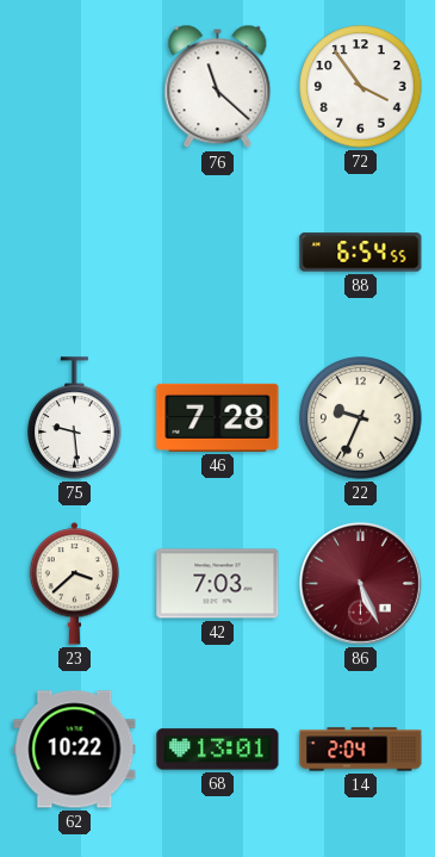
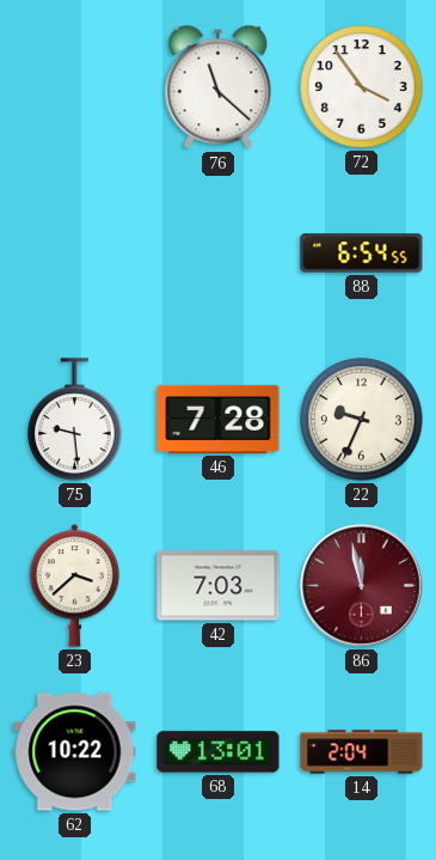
86: 5:26 -> 11:58
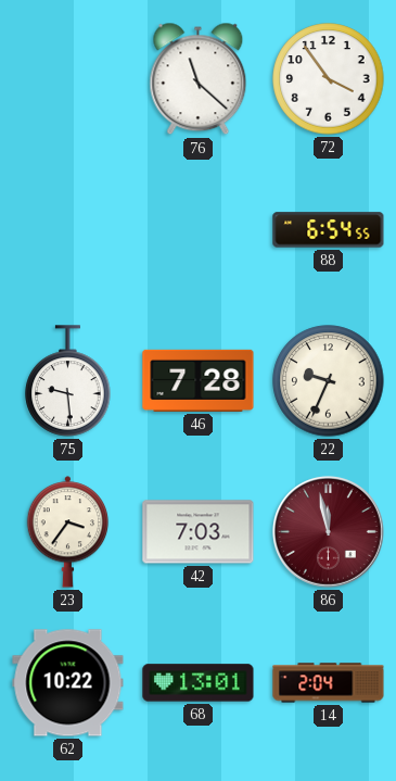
23: 3:38 -> 3:36
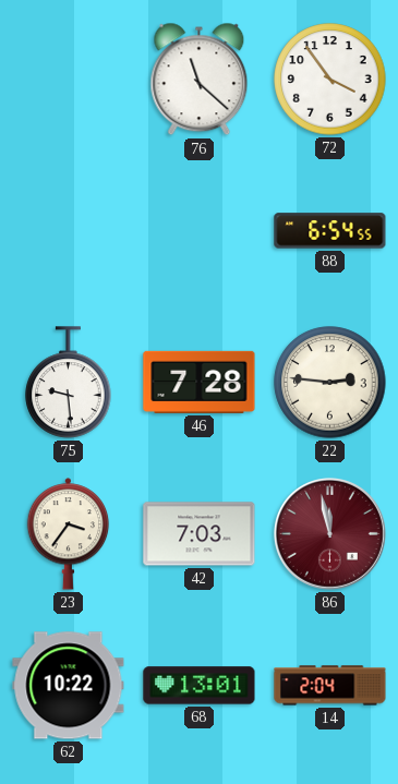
22: 9:34 -> 2:46
